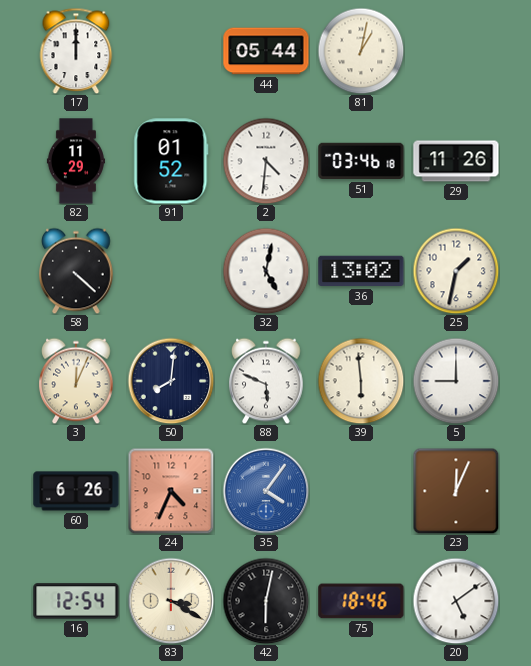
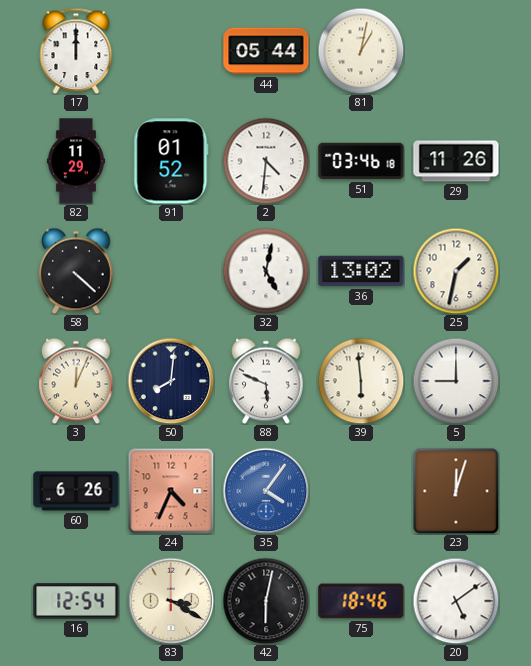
23: 12:04 -> 12:03
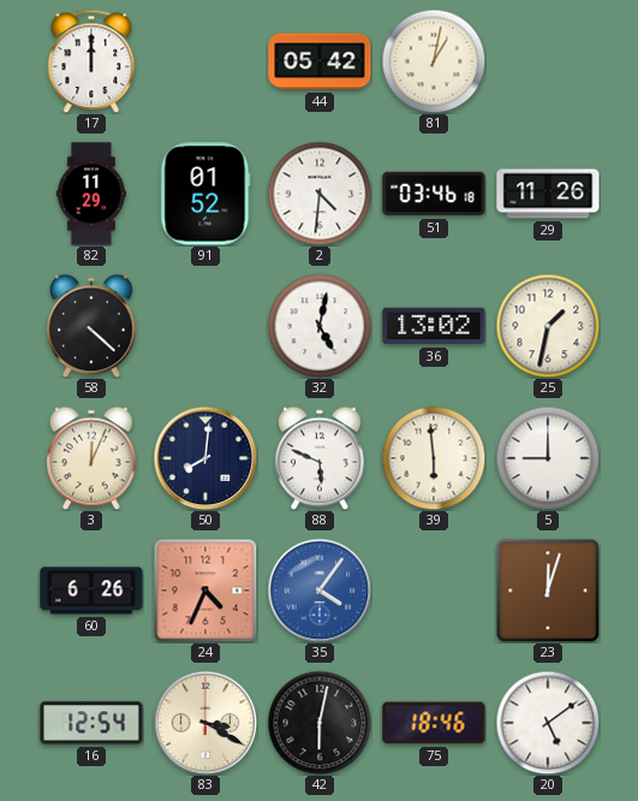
44: 05:44 -> 05:42
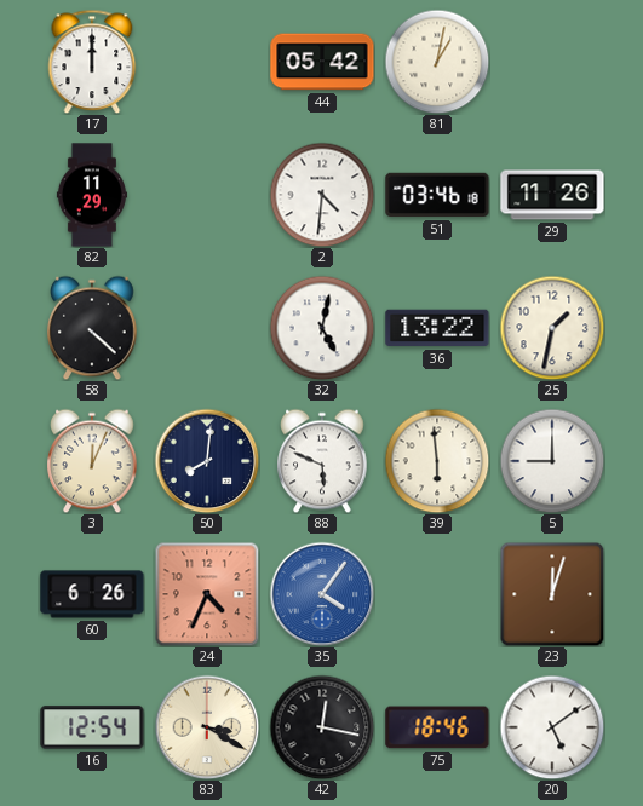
91: 01:52 -> none
36: 13:02 -> 13:22
42: 6:02 -> 12:17
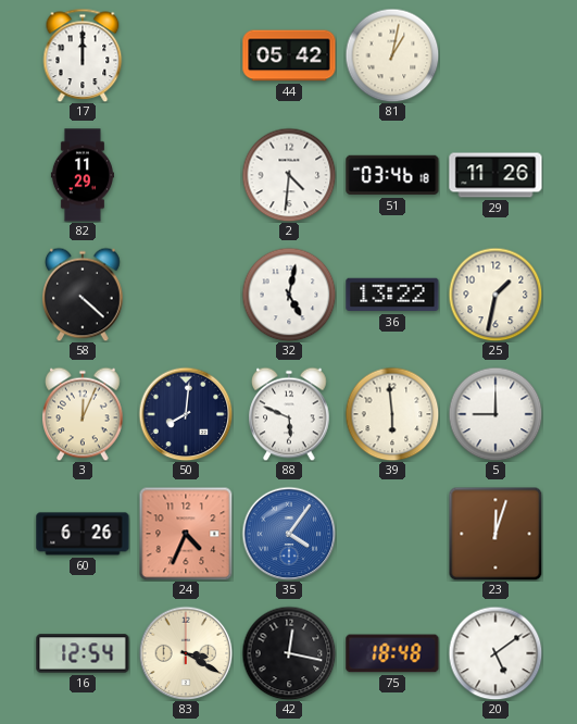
75: 18:46 -> 18:48
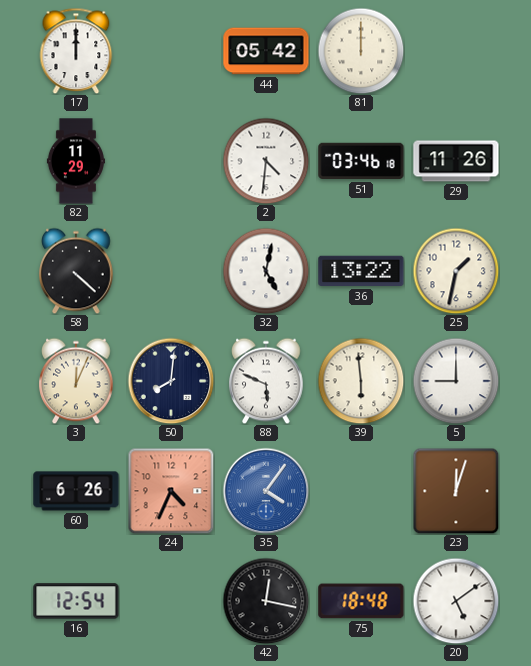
81: 1:02 -> 12:00
83: 3:20 -> none
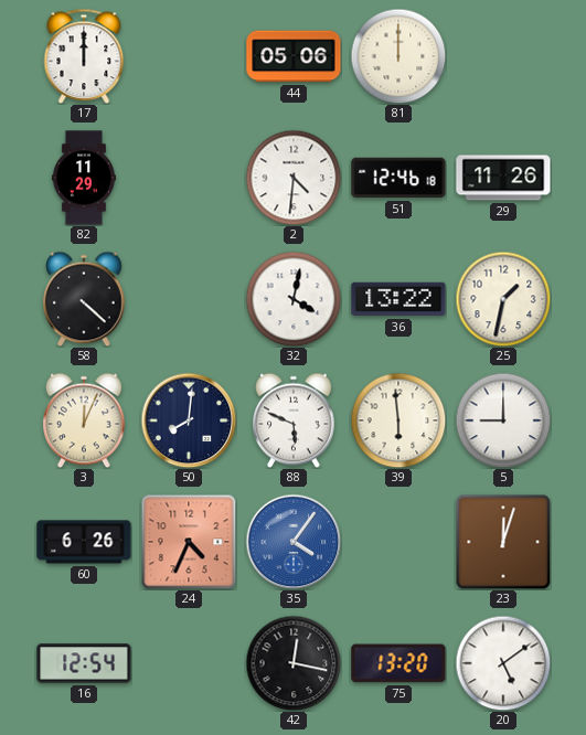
44: 05:42 -> 05:06
51: 03:46 -> 12:46
32: 5:02 -> 4:02
75: 18:48 -> 13:20
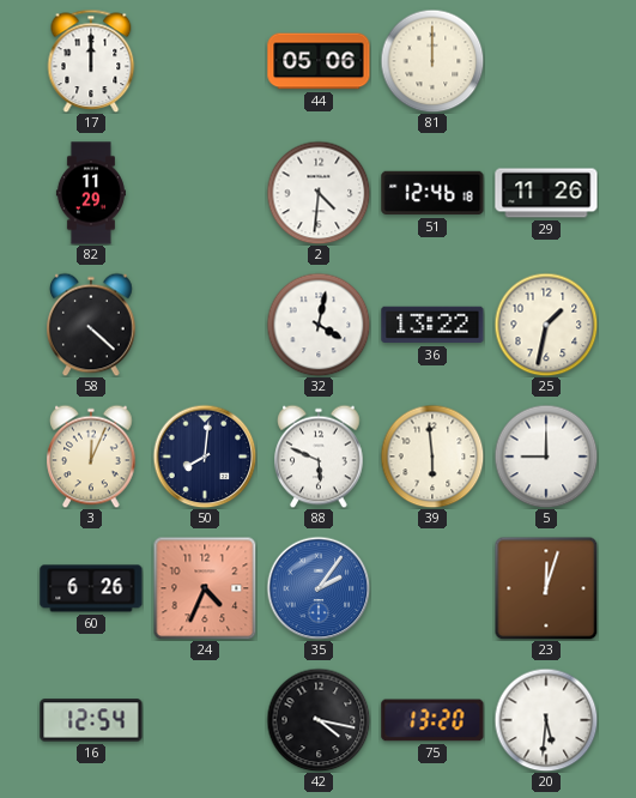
35: 4:06 -> 2:06
42: 12:17 -> 4:17
20: 5:09 -> 5:31
